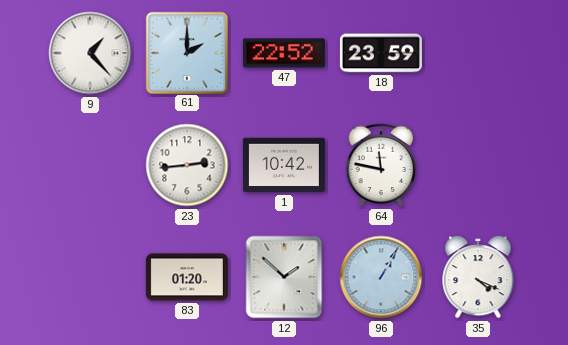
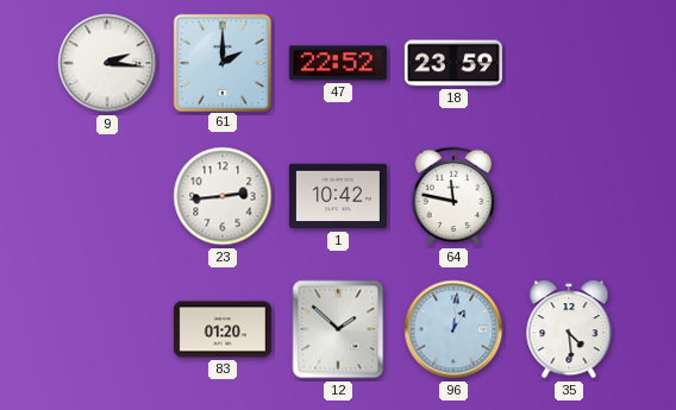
9: 1:23 -> 2:16
96: 1:05 -> 1:01
35: 4:19 -> 4:29
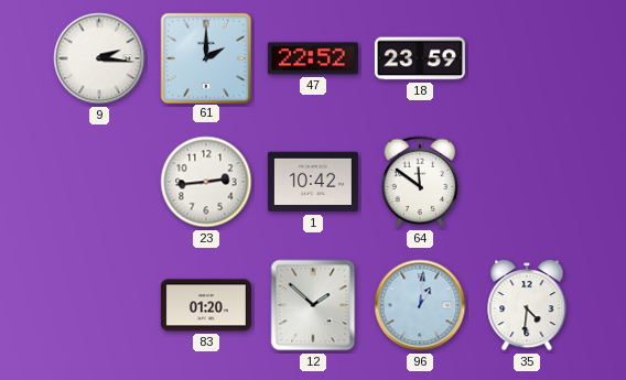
64: 11:47 -> 11:51
35: 4:29 -> 4:31
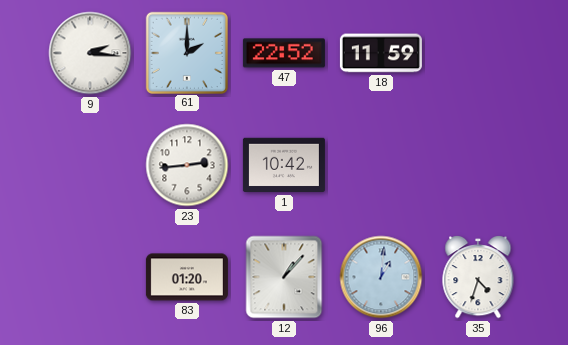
18: 23:59 -> 11:59
64: 11:51 -> none
12: 1:52 -> 1:07
35: 4:31 -> 4:33
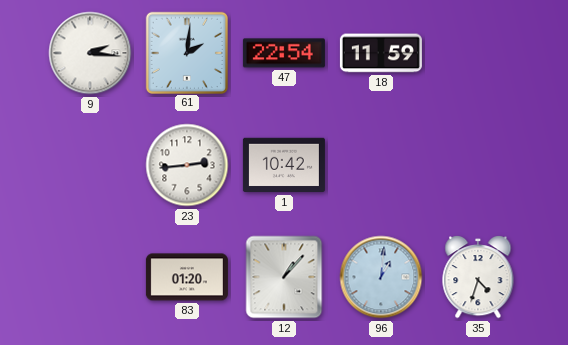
61: 2:00 -> 2:01
47: 22:52 -> 22:54
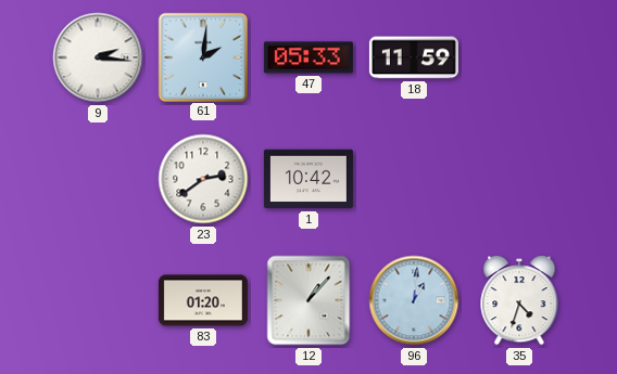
47: 22:54 -> 05:33
23: 2:44 -> 2:39
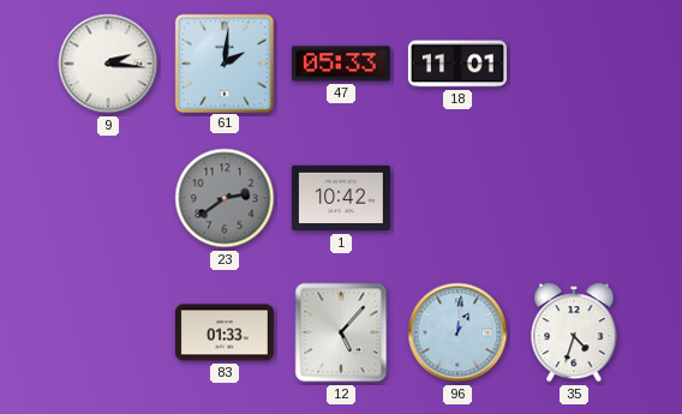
18: 11:59 -> 11:01
23 dial: white -> grey
83: 01:20 -> 01:33
12: 1:07 -> 5:07
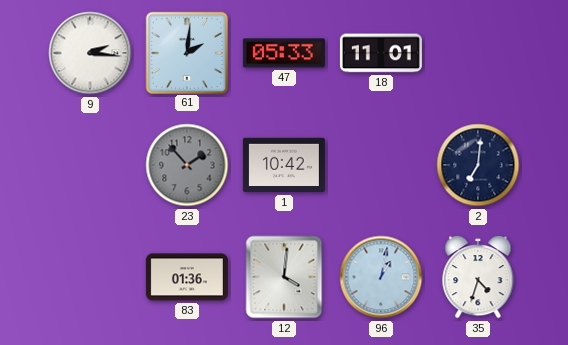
23: 2:39 -> 1:53
2: none -> 7:01
83: 01:33 -> 01:36
12: 5:07 -> 4:01
96: 1:01 -> 1:02
